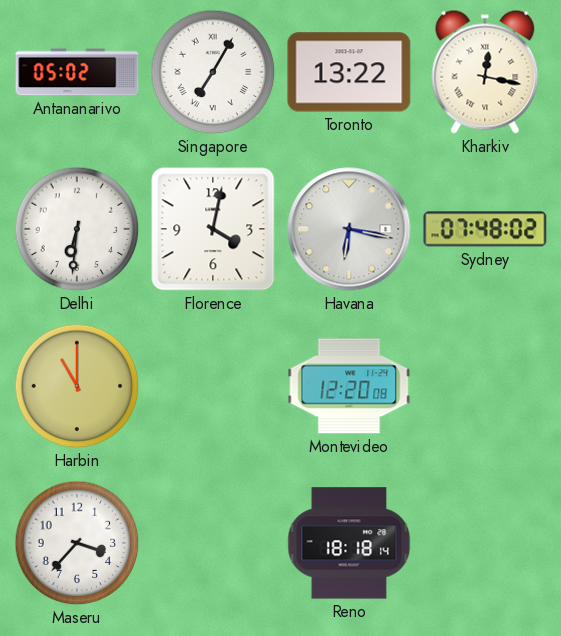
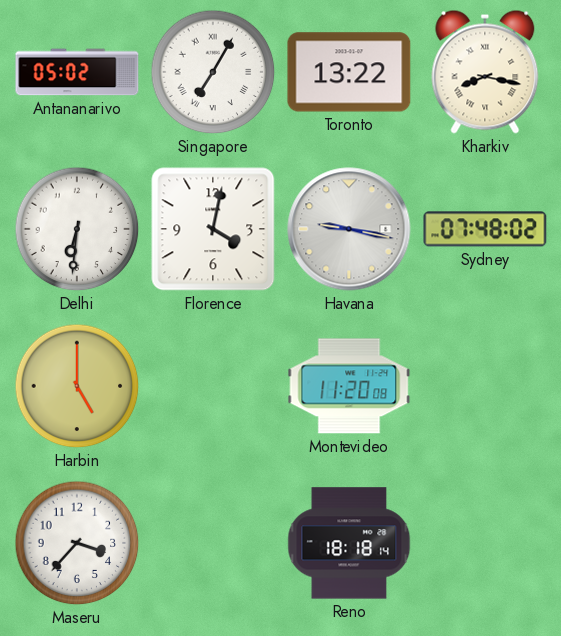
Kharkiv: 12:17 -> 8:17
Havana: 6:17 -> 9:17
Harbin: 11:00 -> 5:00
Montevideo: 12:20 -> 11:20
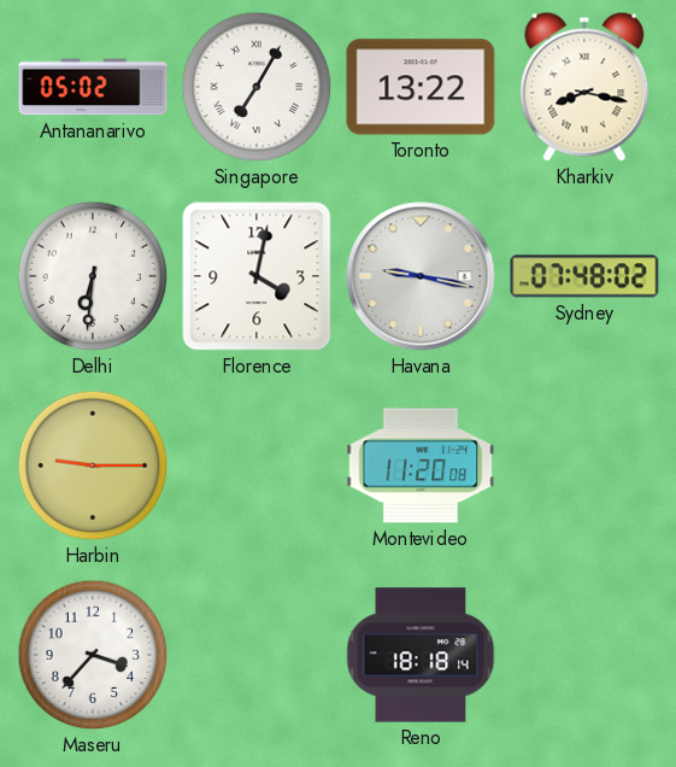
Harbin: 5:00 -> 9:15
